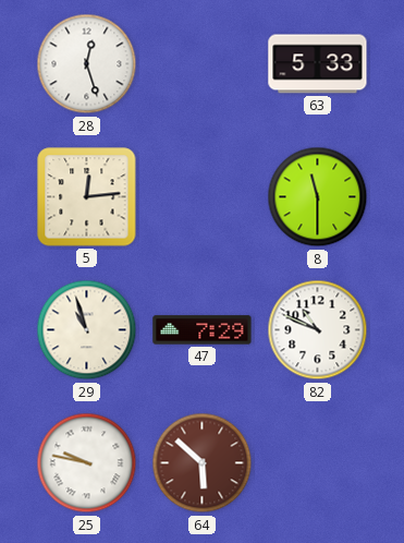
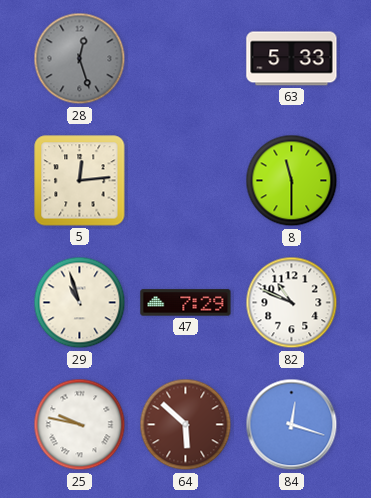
28 dial: white -> grey
84: none -> 12:18
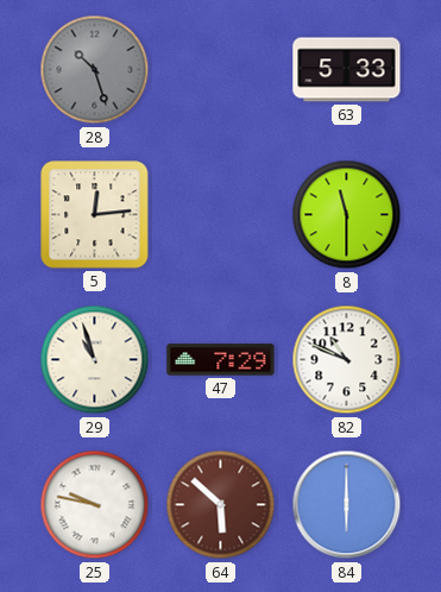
28: 12:27 -> 10:27
84: 12:18 -> 6:00
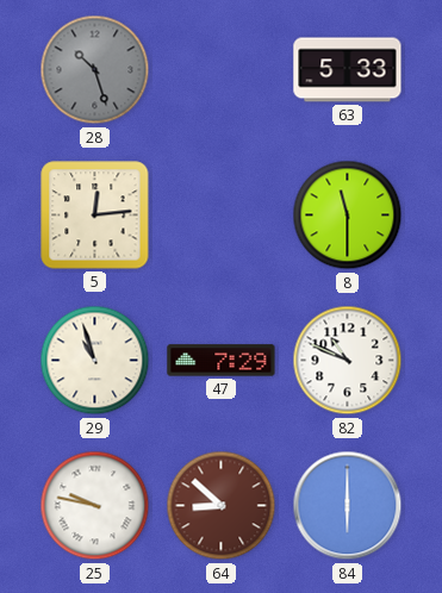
64: 5:52 -> 8:52
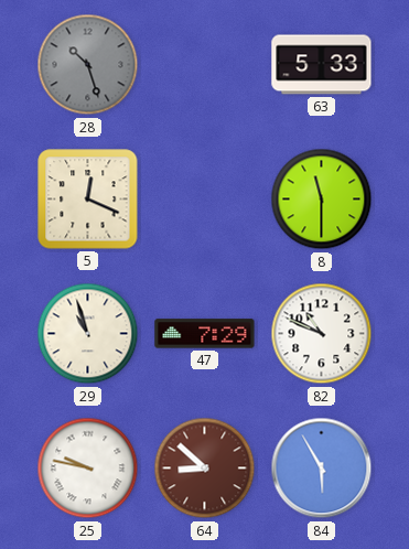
5: 12:14 -> 12:19
84: 6:00 -> 5:55
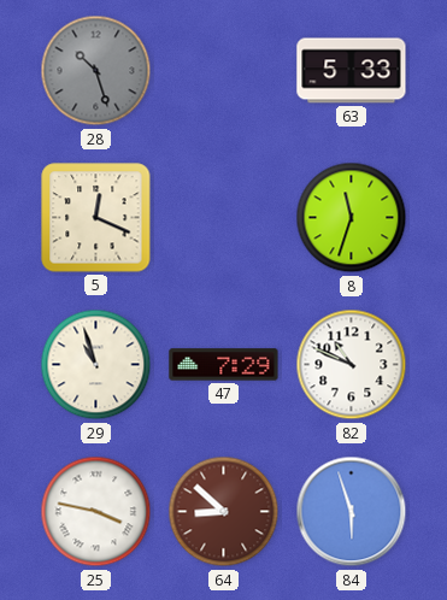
8: 11:30 -> 11:33
25: 9:47 -> 3:47
84: 5:55 -> 5:57
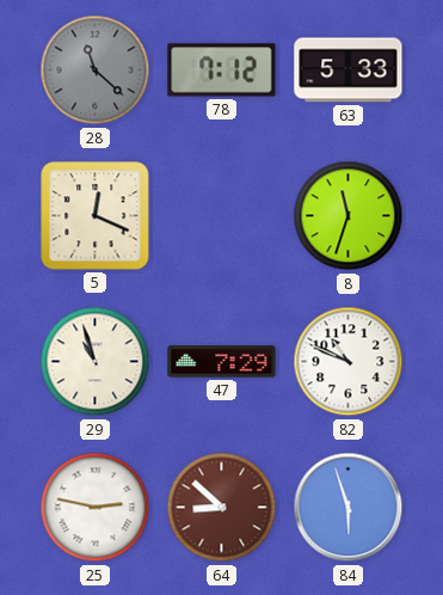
28: 10:27 -> 11:22
78: none -> 7:12
25: 3:47 -> 2:47
